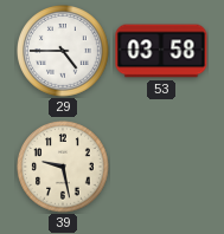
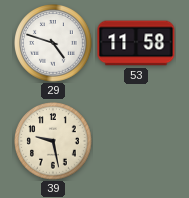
29: 4:45 -> 4:48
53: 03:58 -> 11:58
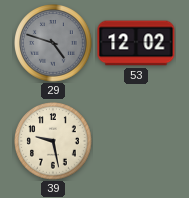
29 dial: white -> grey
53: 11:58 -> 12:02
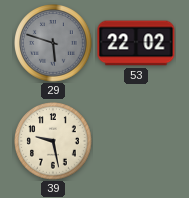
29: 4:48 -> 5:48
53: 12:02 -> 22:02
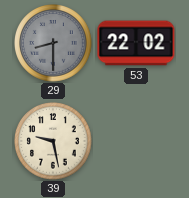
29: 5:48 -> 8:30
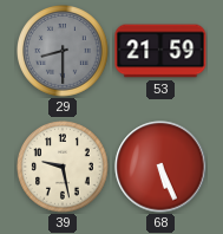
53: 22:02 -> 21:59
68: none -> 5:26
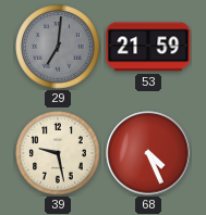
29: 8:30 -> 7:01
68: 5:26 -> 4:26
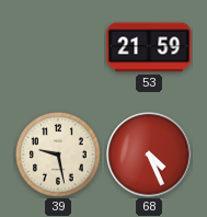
29: 7:01 -> none
